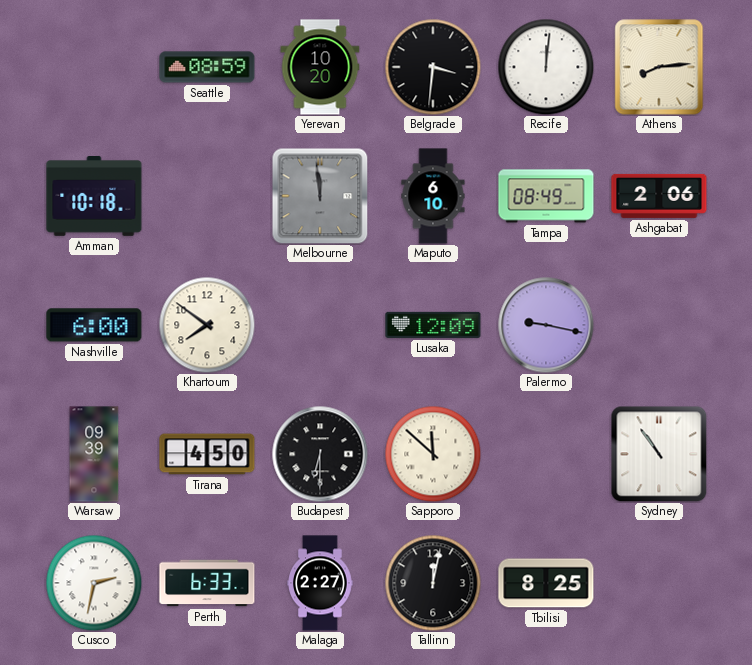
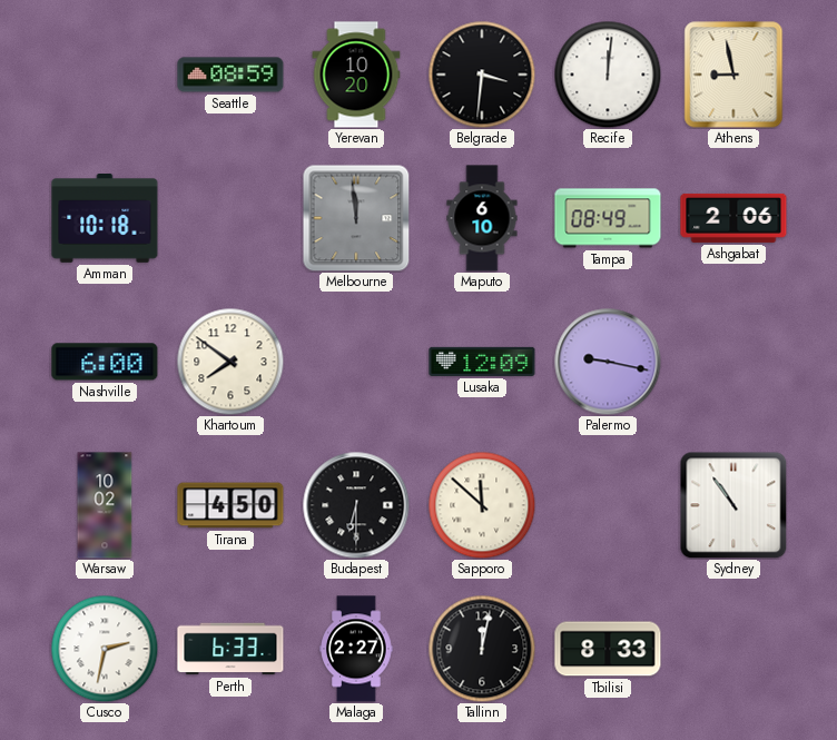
Athens: 8:14 -> 8:58
Warsaw: 09:39 -> 10:02
Tbilisi: 8:25 -> 8:33
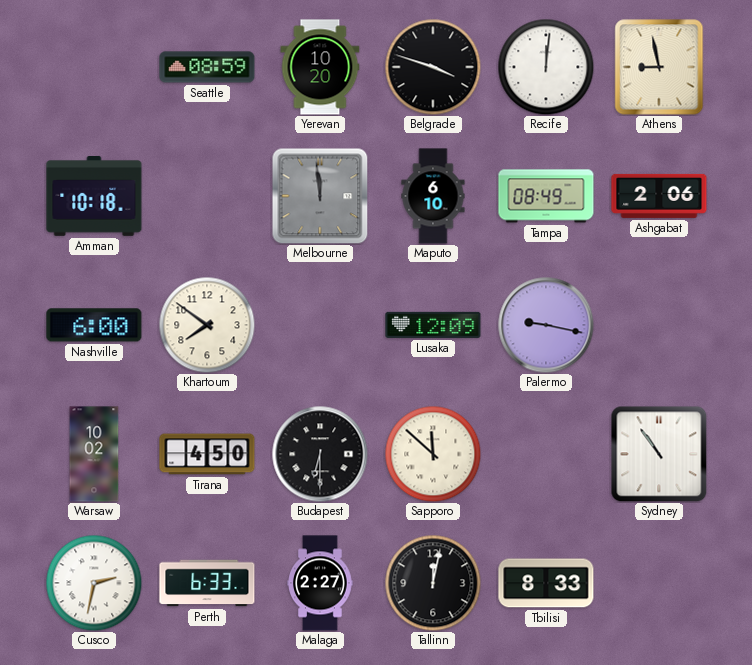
Belgrade: 3:31 -> 3:48
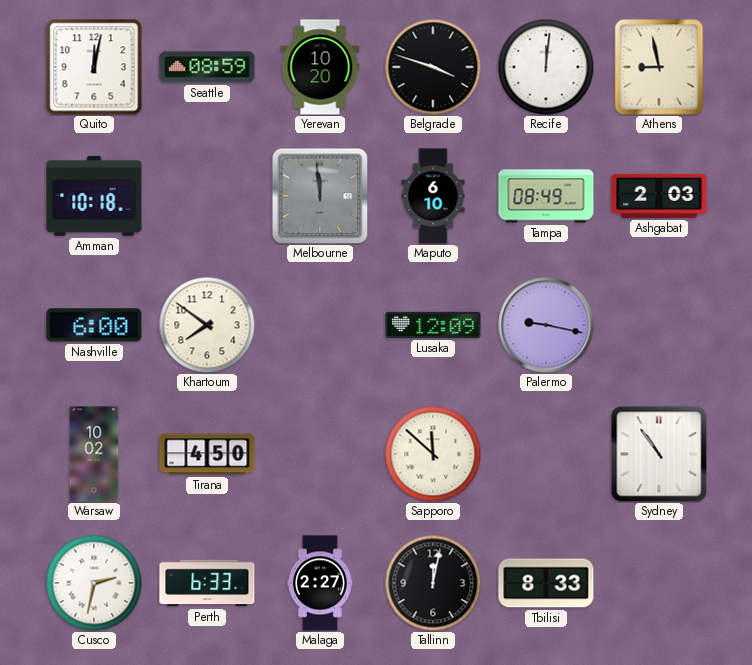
Quito: none -> 12:02
Ashgabat: 2:06 -> 2:03
Budapest: 6:30 -> none
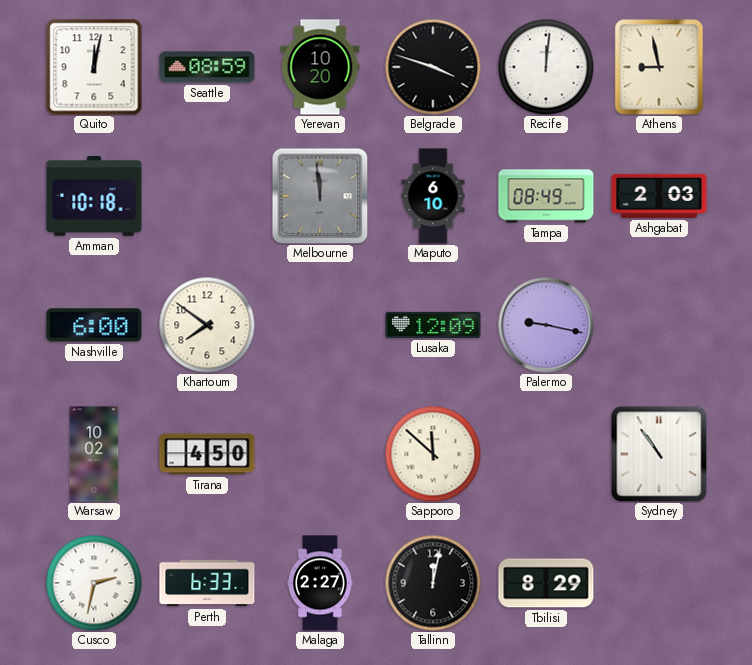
Tbilisi: 8:33 -> 8:29
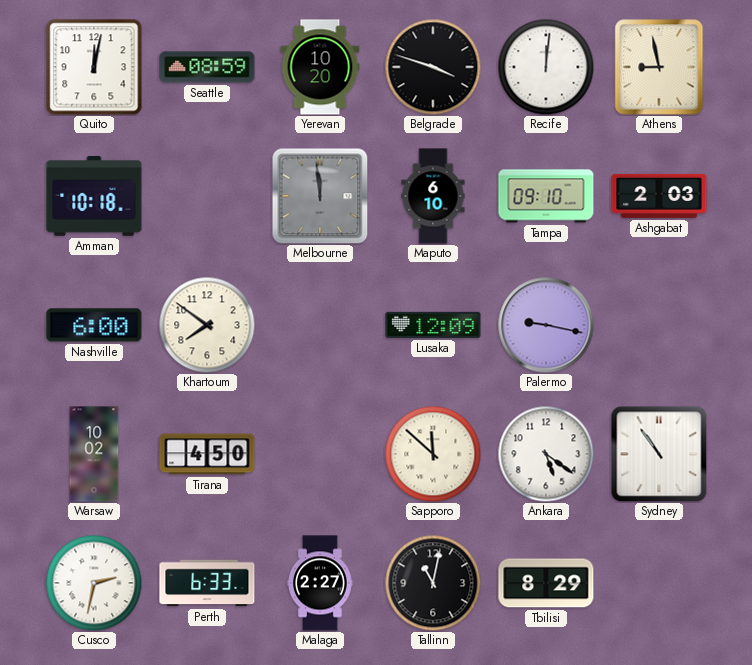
Tampa: 08:49 -> 09:10
Ankara: none -> 5:21
Tallinn: 12:02 -> 11:02
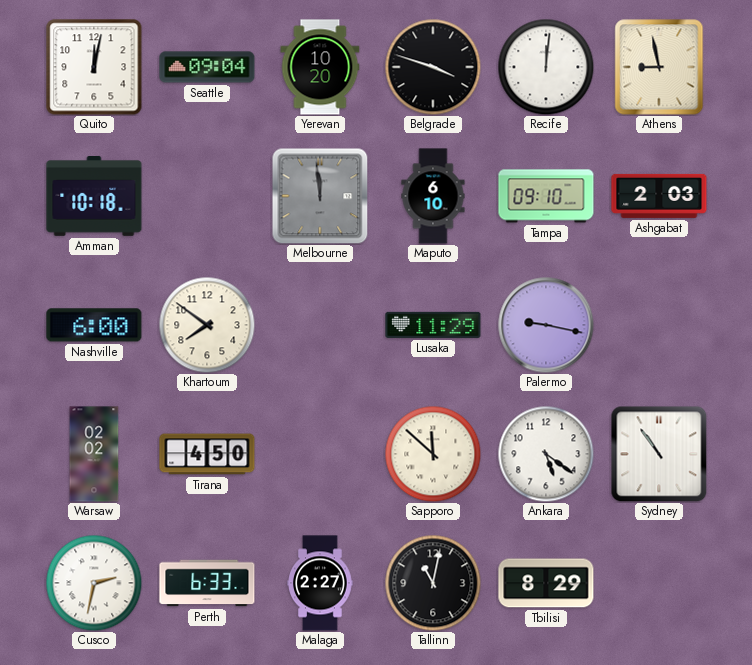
Seattle: 08:59 -> 09:04
Lusaka: 12:09 -> 11:29
Warsaw: 10:02 -> 02:02
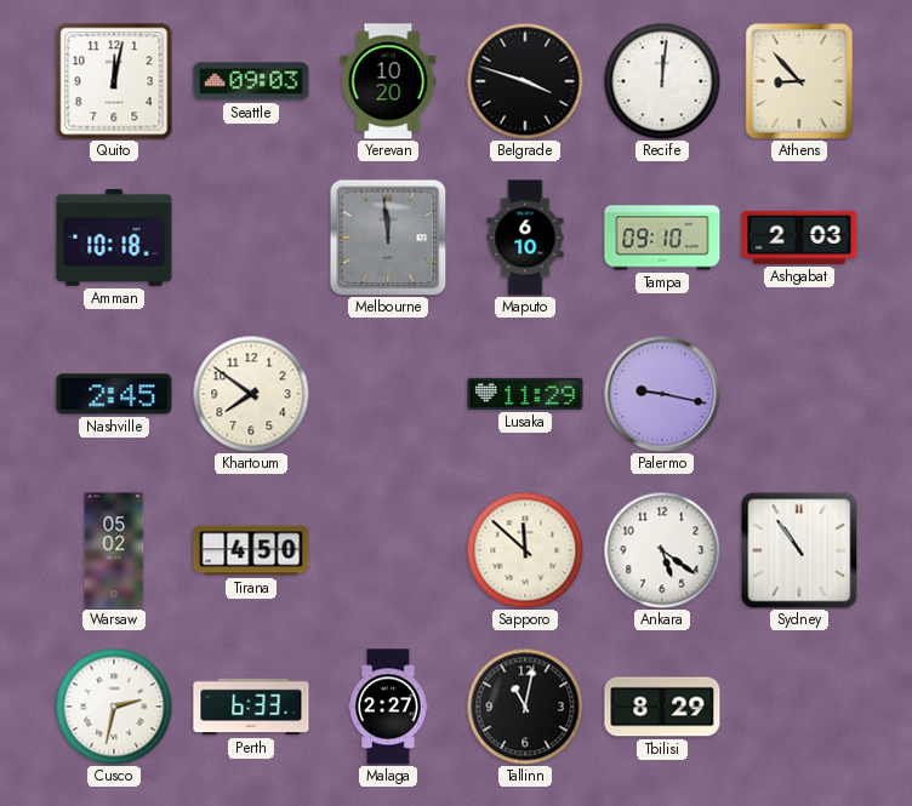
Seattle: 09:04 -> 09:03
Athens: 8:58 -> 8:53
Nashville: 6:00 -> 2:45
Warsaw: 02:02 -> 05:02
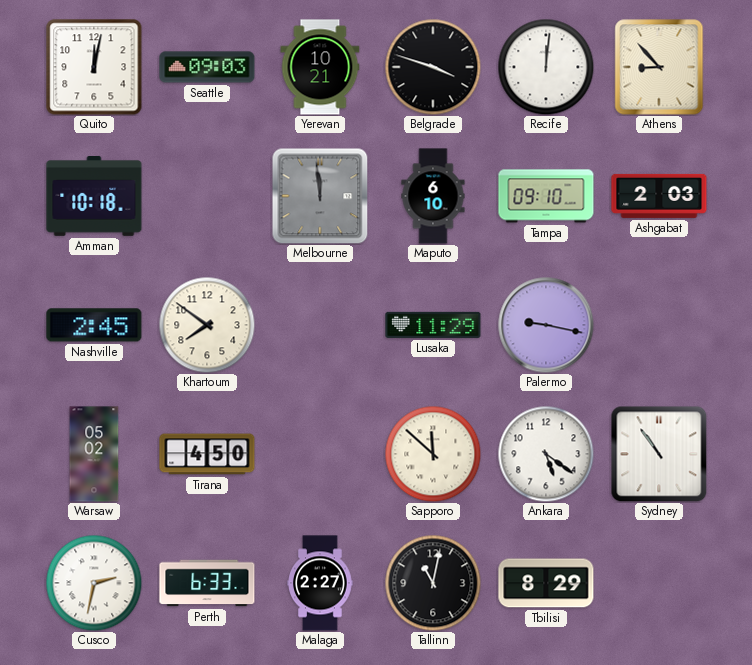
Yerevan: 10:20 -> 10:21
